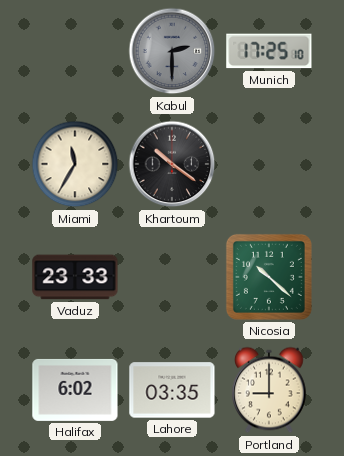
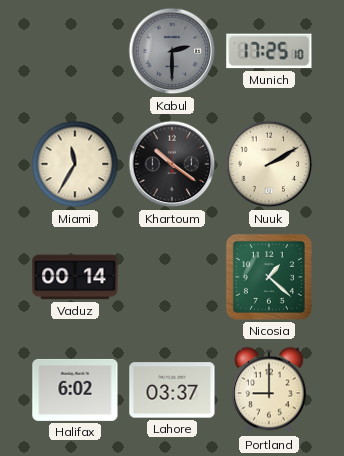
Nuuk: none -> 2:10
Vaduz: 23:33 -> 00:14
Nicosia: 10:22 -> 1:22
Lahore: 03:35 -> 03:37
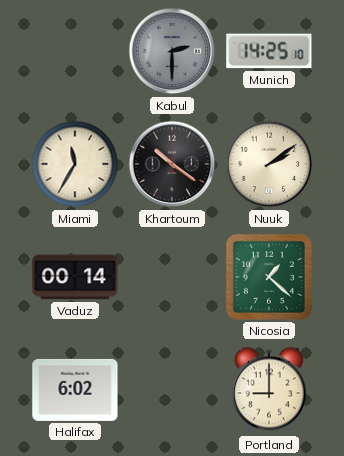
Munich: 17:25 -> 14:25
Nuuk: 2:10 -> 2:09
Lahore: 03:37 -> none
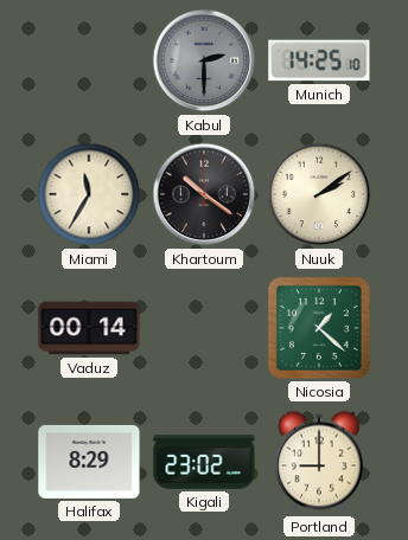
Halifax: 6:02 -> 8:29
Kigali: none -> 23:02
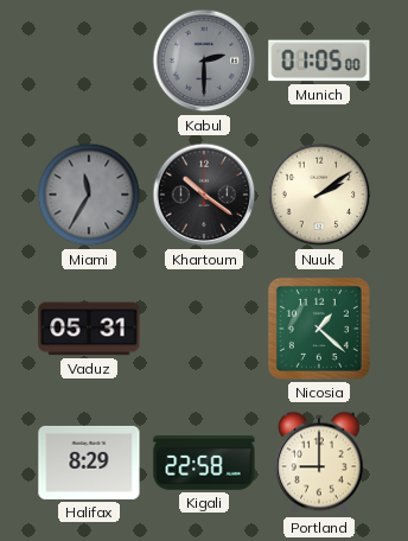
Munich: 14:25 -> 01:05
Miami dial: cream -> grey
Vaduz: 00:14 -> 05:31
Kigali: 23:02 -> 22:58
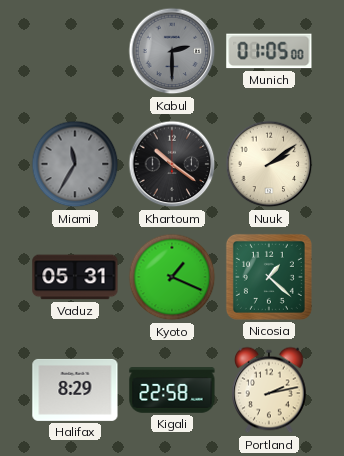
Kyoto: none -> 1:19
Portland: 9:00 -> 2:13
